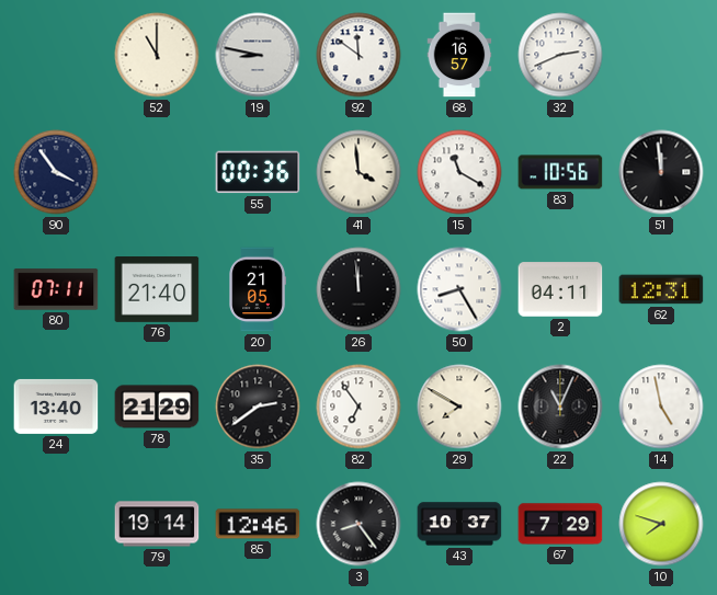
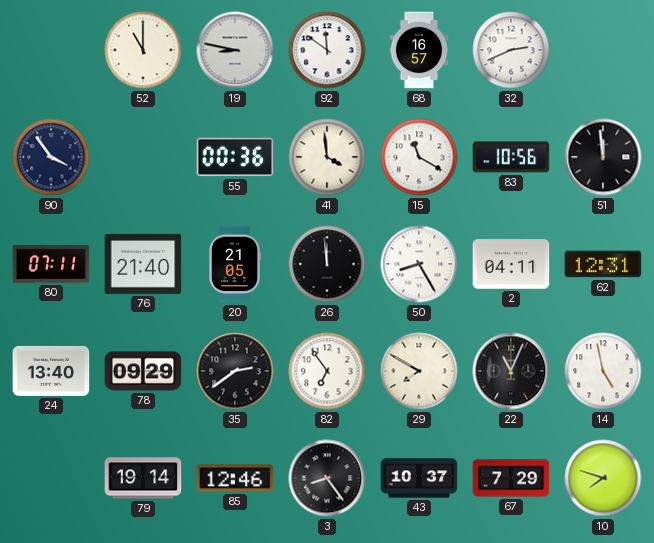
78: 21:29 -> 09:29
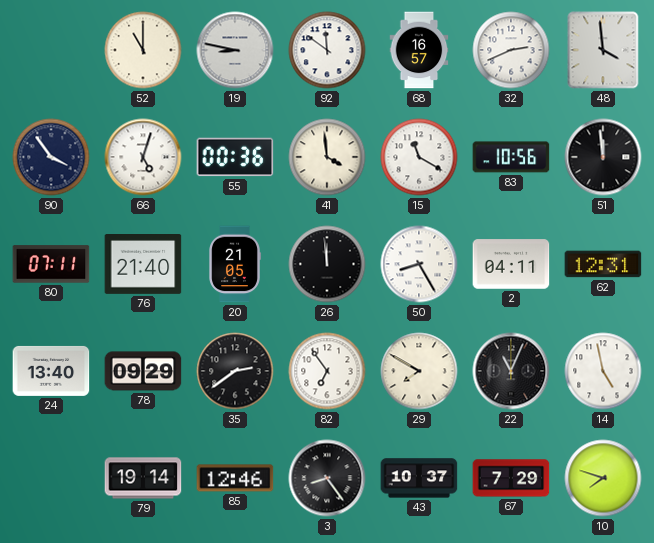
48: none -> 3:59
66: none -> 5:03
